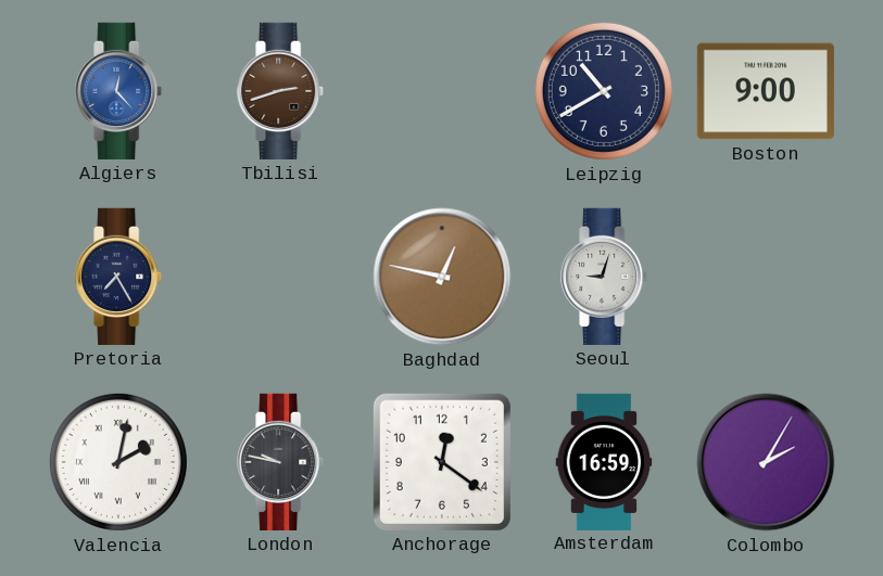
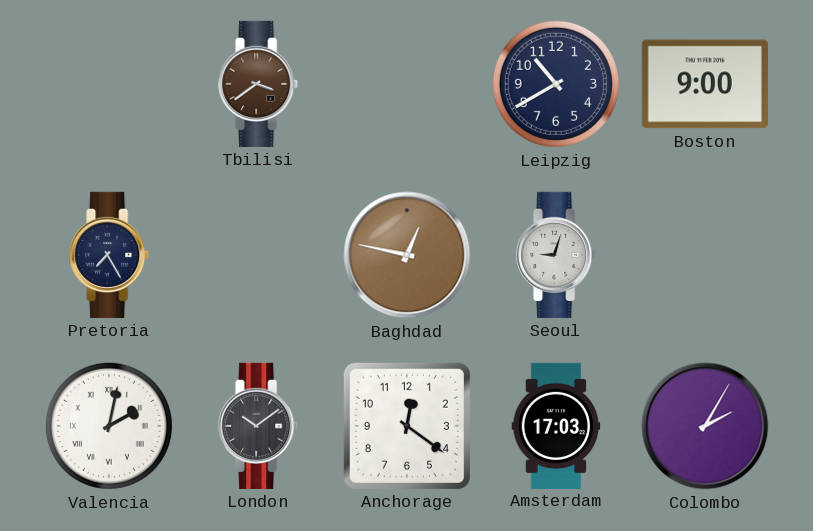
Algiers: 12:23 -> none
Tbilisi: 2:42 -> 3:39
London: 9:47 -> 10:09
Amsterdam: 16:59 -> 17:03
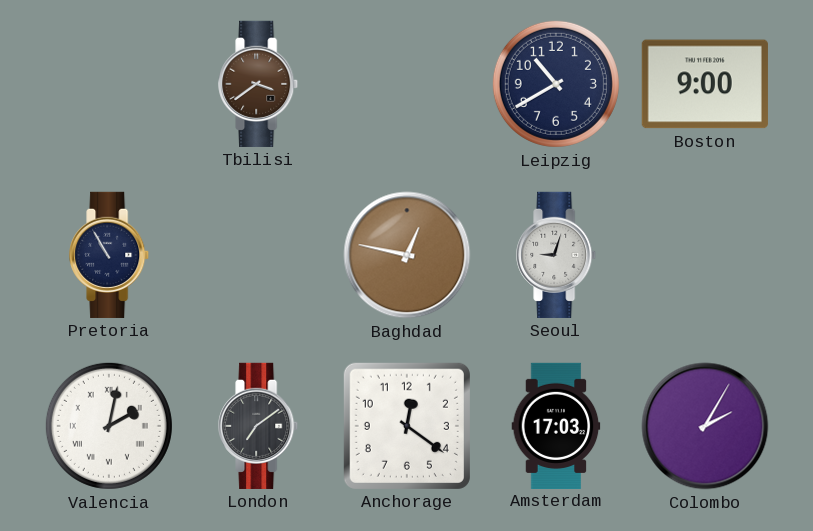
Pretoria: 7:25 -> 10:55
London: 10:09 -> 7:09
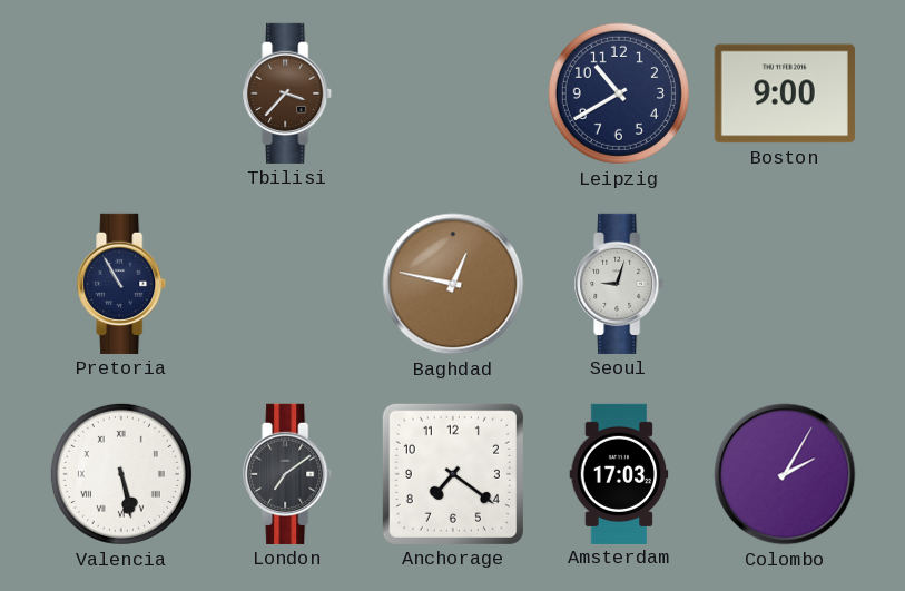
Tbilisi: 3:39 -> 3:37
Valencia: 2:02 -> 5:28
Anchorage: 12:21 -> 7:21
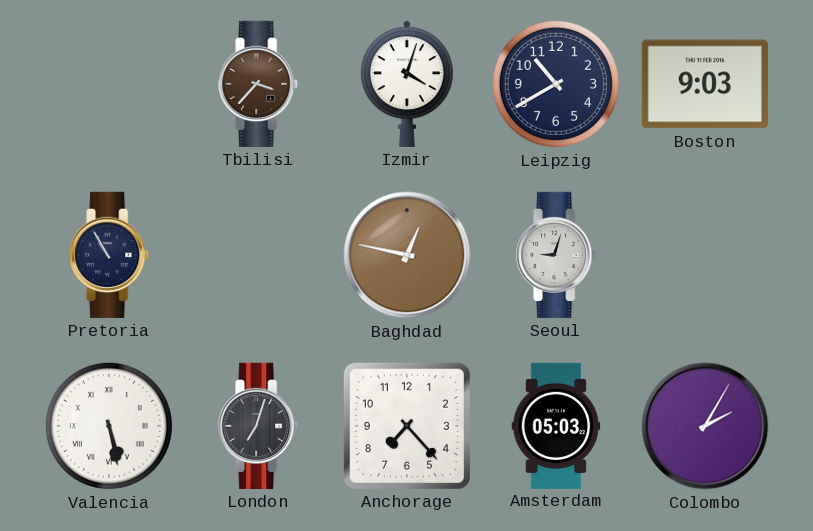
Izmir: none -> 4:03
Boston: 9:00 -> 9:03
London: 7:09 -> 7:03
Anchorage: 7:21 -> 7:23
Amsterdam: 17:03 -> 05:03
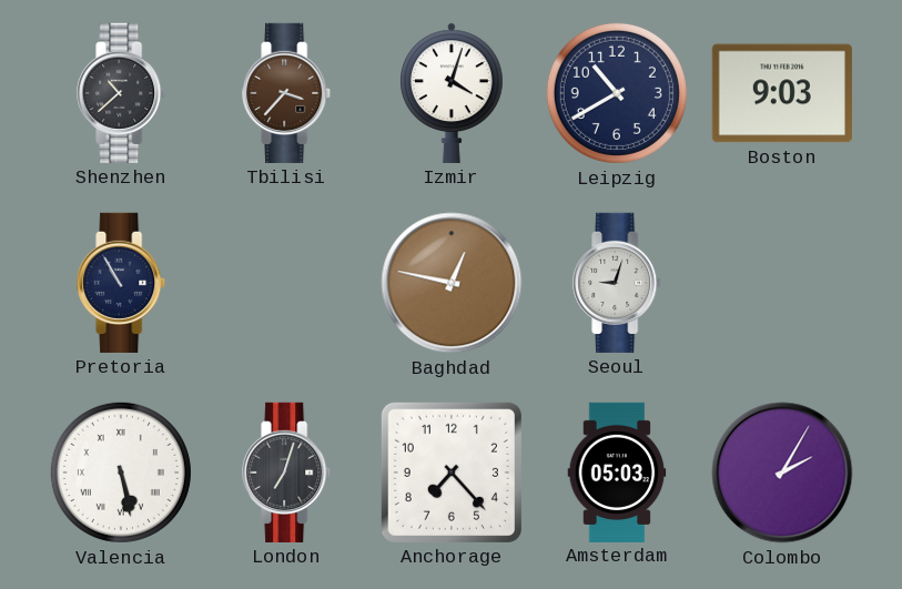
Shenzhen: none -> 10:38
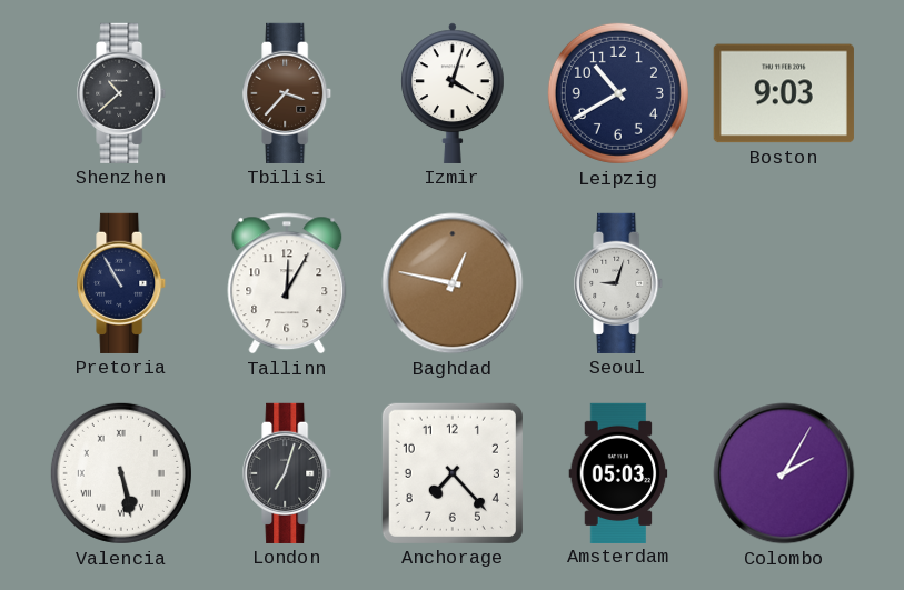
Tallinn: none -> 12:05
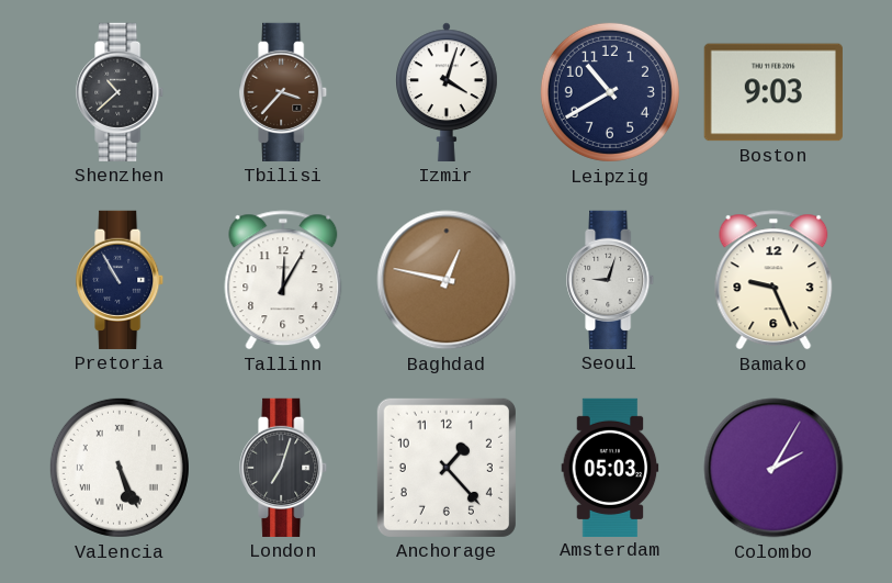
Bamako: none -> 9:26
Valencia: 5:28 -> 5:26
Anchorage: 7:23 -> 1:23
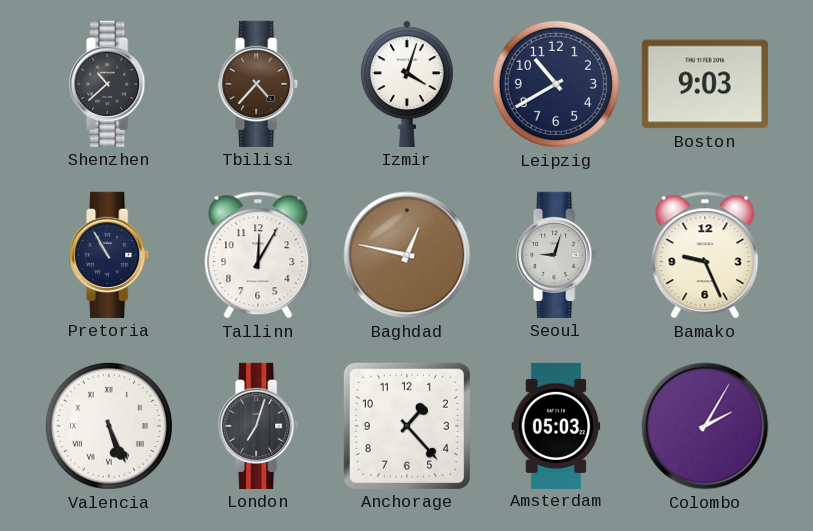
Tbilisi: 3:37 -> 4:37
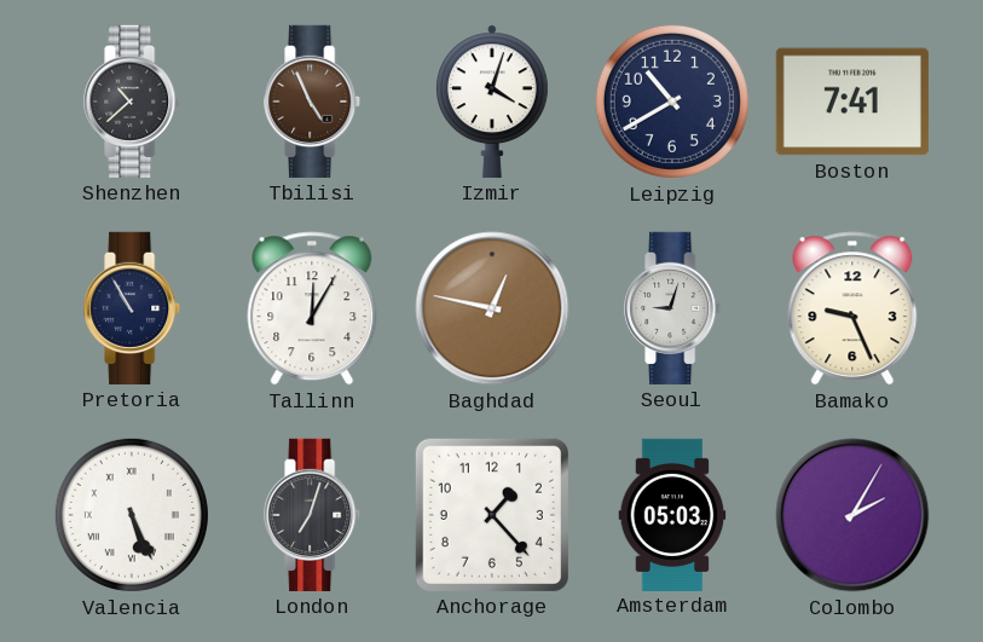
Tbilisi: 4:37 -> 4:56
Boston: 9:03 -> 7:41
